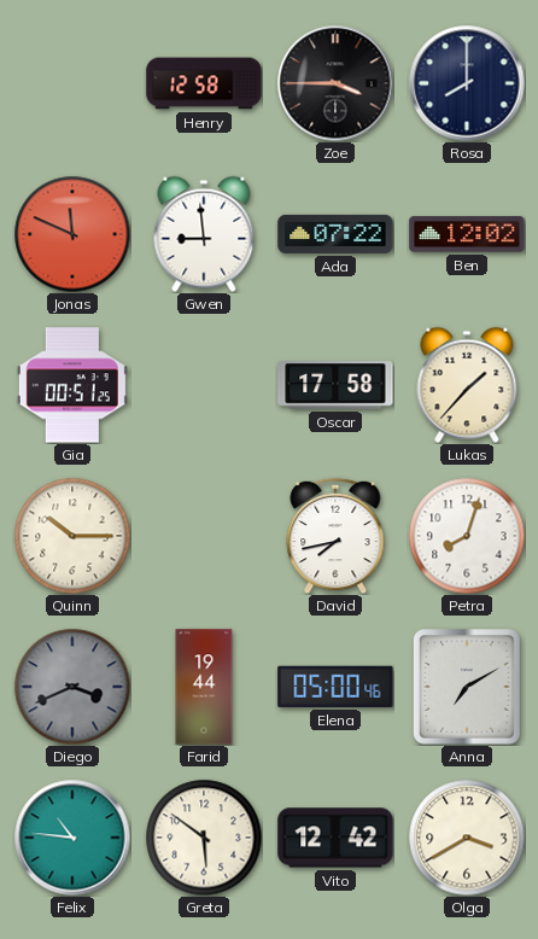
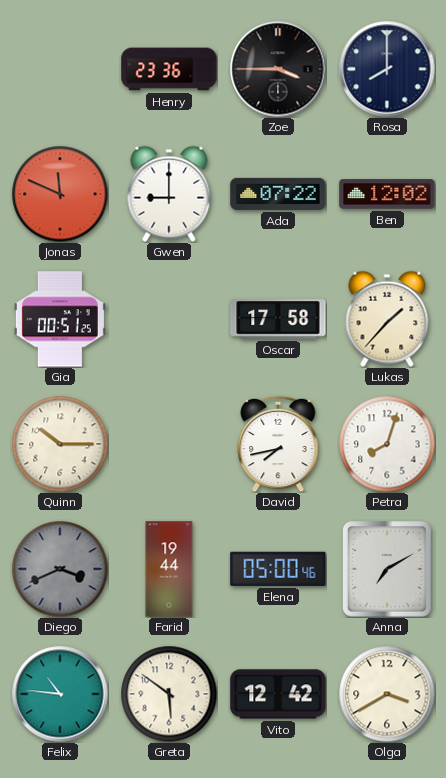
Henry: 12:58 -> 23:36
Gwen: 8:59 -> 9:00
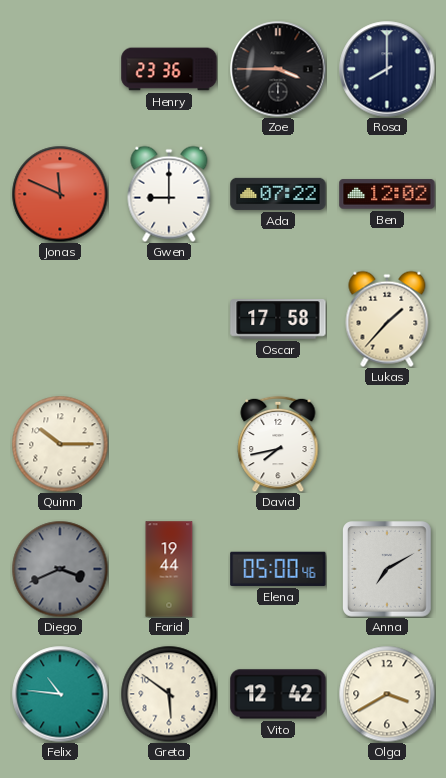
Gia: 00:51 -> none
Petra: 8:03 -> none
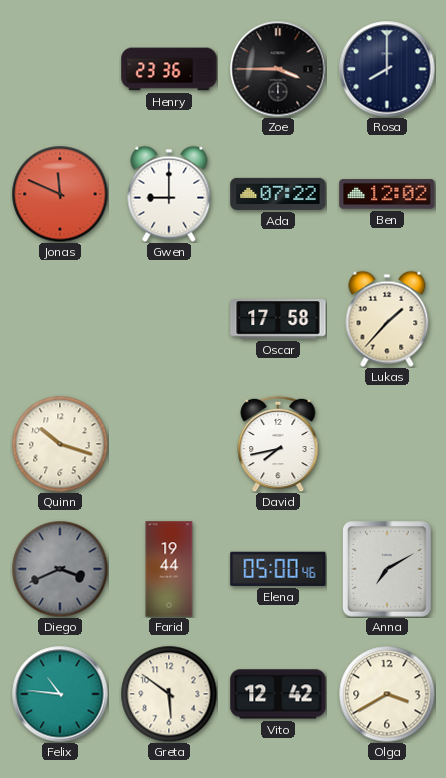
Quinn: 10:15 -> 10:18
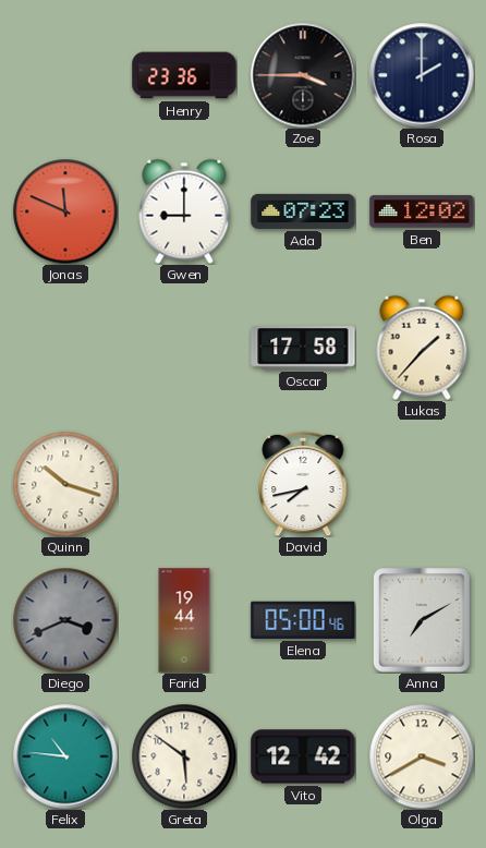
Rosa: 8:00 -> 2:00
Ada: 07:22 -> 07:23
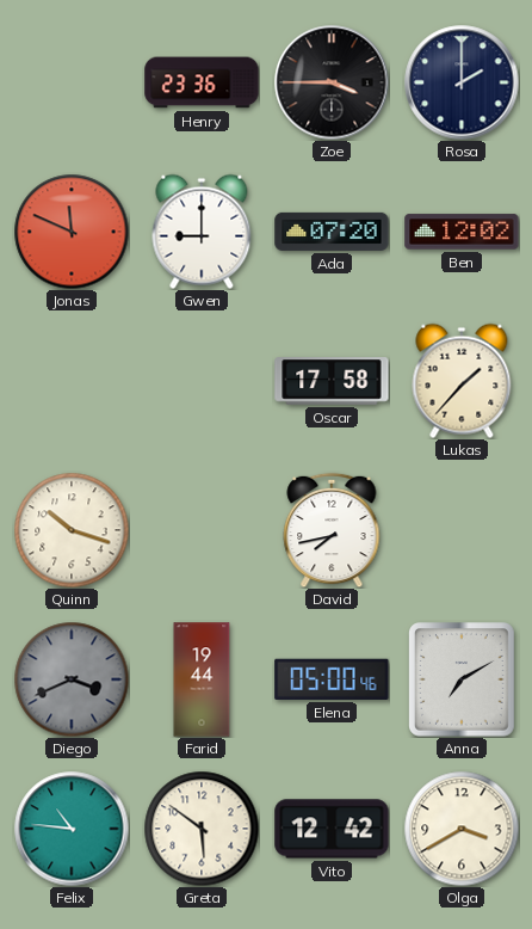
Ada: 07:23 -> 07:20
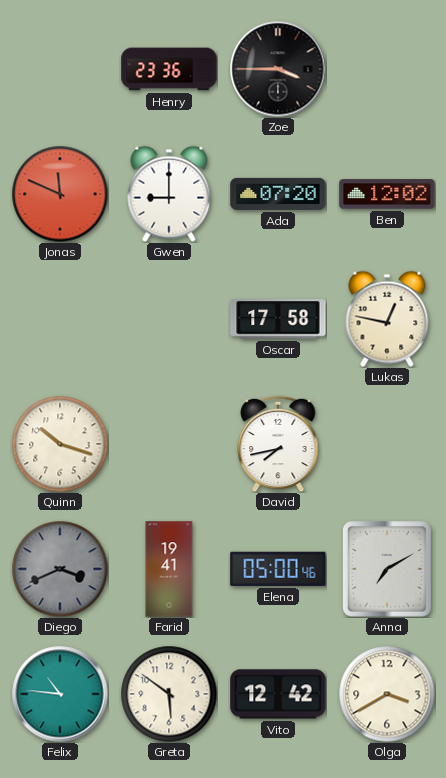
Rosa: 2:00 -> none
Lukas: 1:37 -> 12:47
Farid: 19:44 -> 19:41
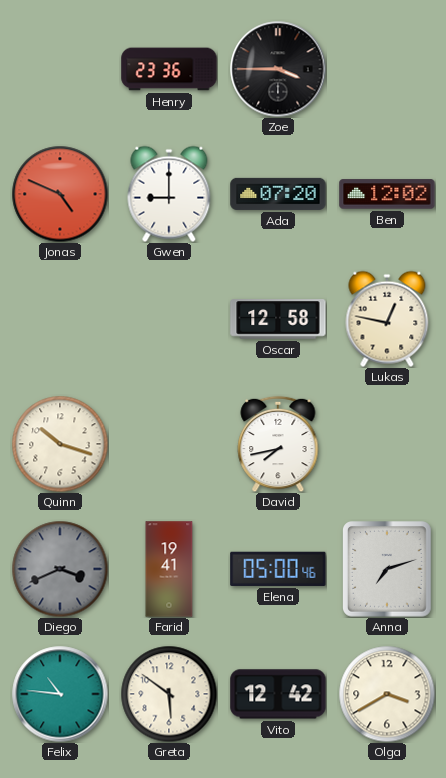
Jonas: 11:49 -> 4:49
Oscar: 17:58 -> 12:58
Anna: 7:10 -> 7:12
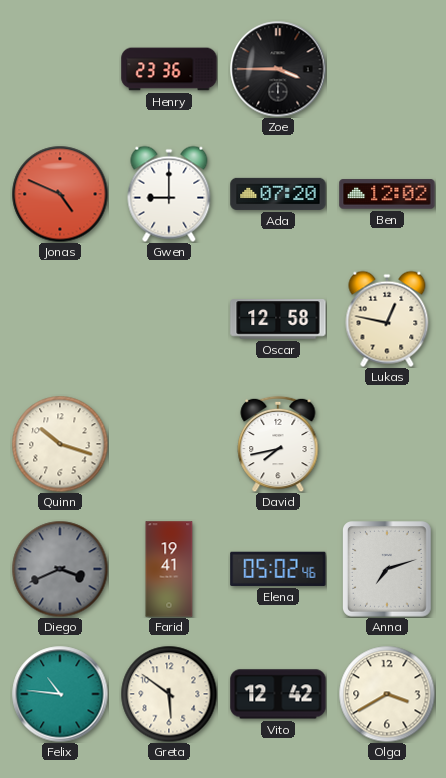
Elena: 05:00 -> 05:02
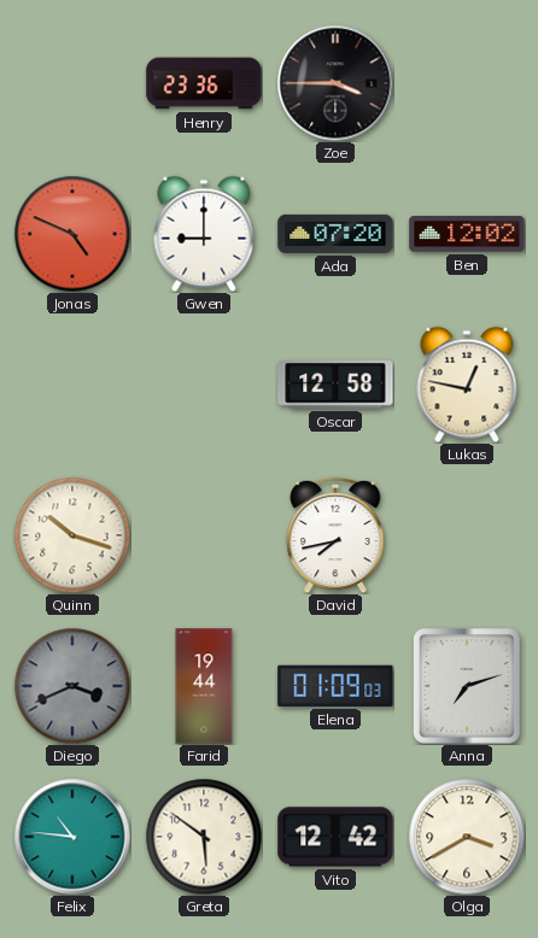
Farid: 19:41 -> 19:44
Elena: 05:02 -> 01:09
